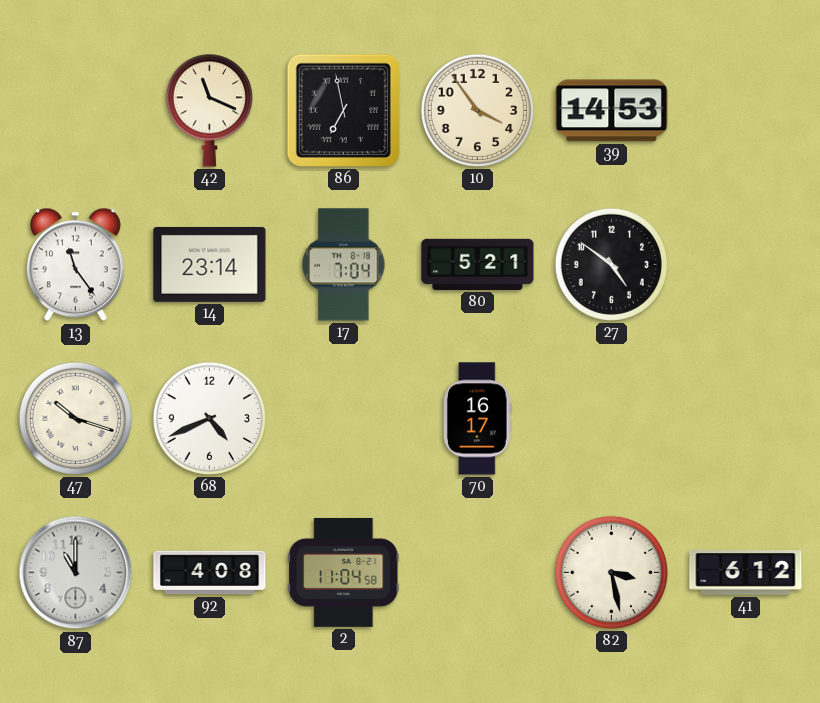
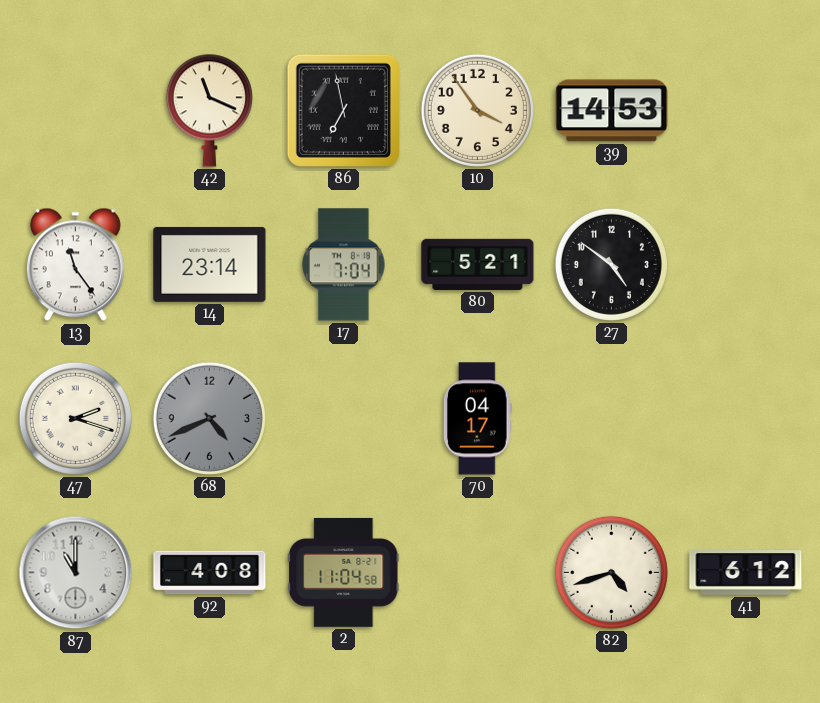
47: 10:18 -> 2:18
68 dial: white -> grey
70: 16:17 -> 04:17
82: 3:28 -> 4:42
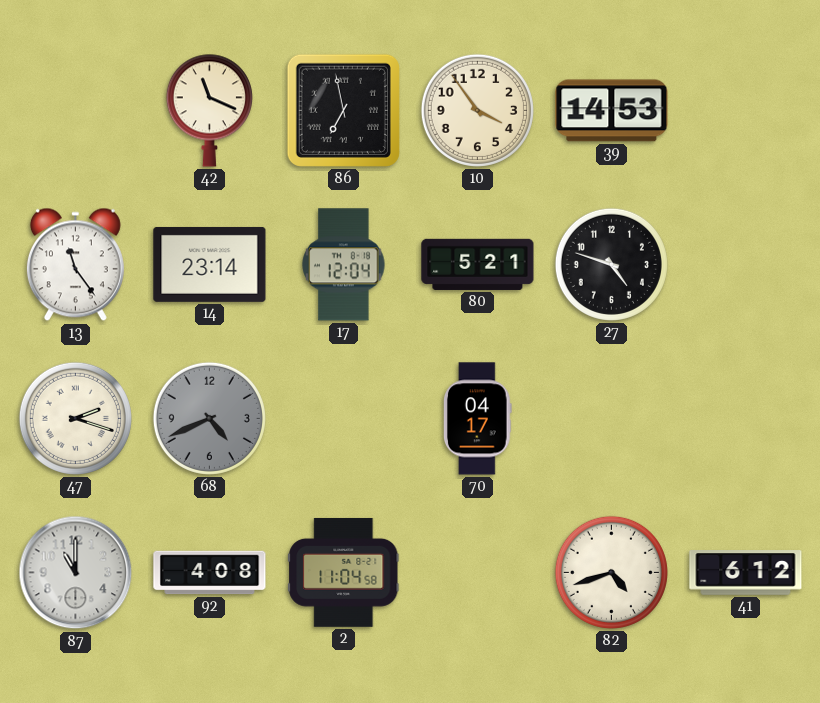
17: 7:04 -> 12:04
27: 4:51 -> 4:48
